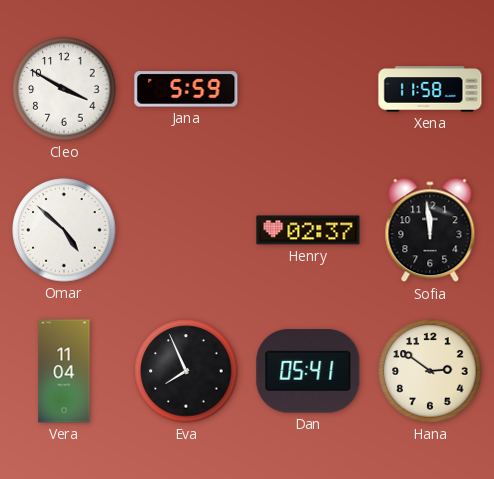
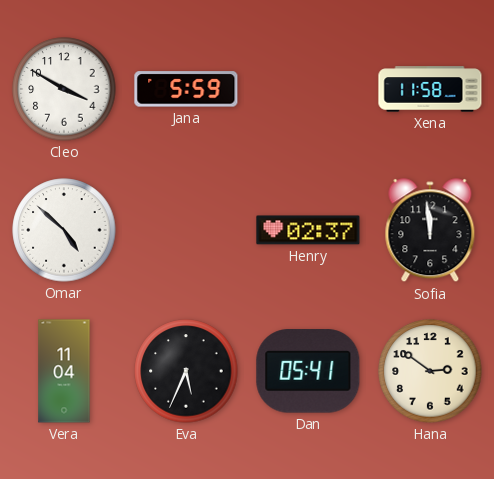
Eva: 7:56 -> 5:34
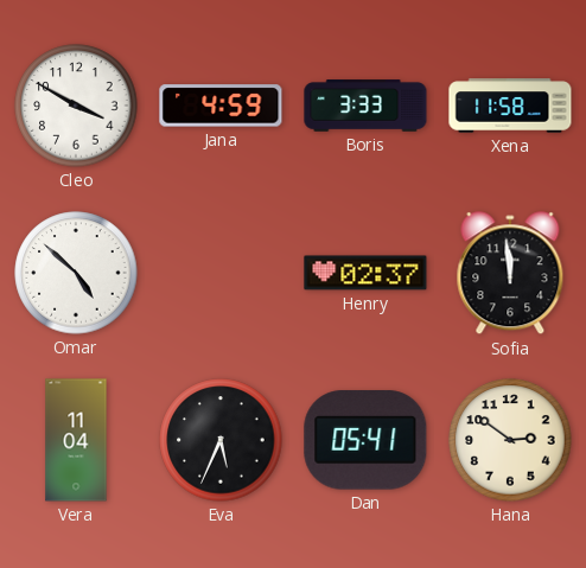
Jana: 5:59 -> 4:59
Boris: none -> 3:33
